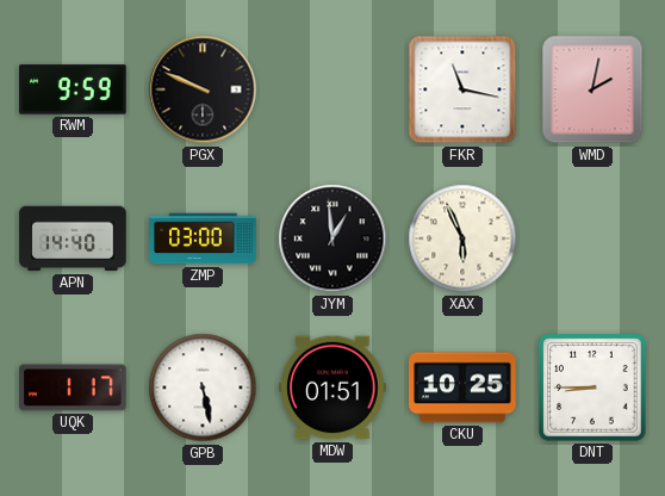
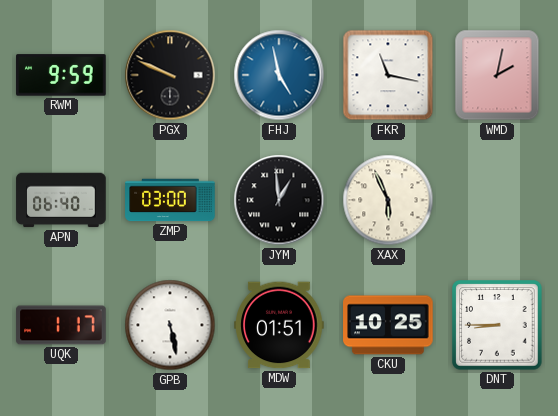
FHJ: none -> 4:58
APN: 14:40 -> 06:40
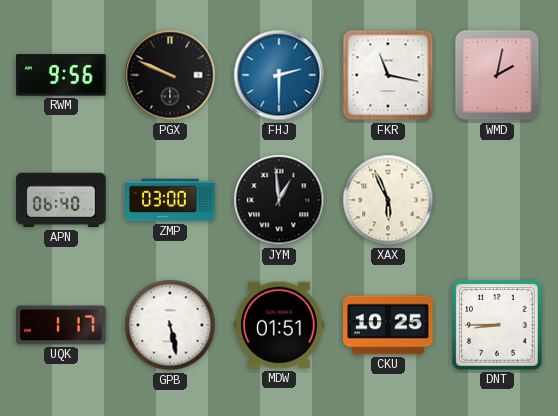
RWM: 9:59 -> 9:56
FHJ: 4:58 -> 2:30
